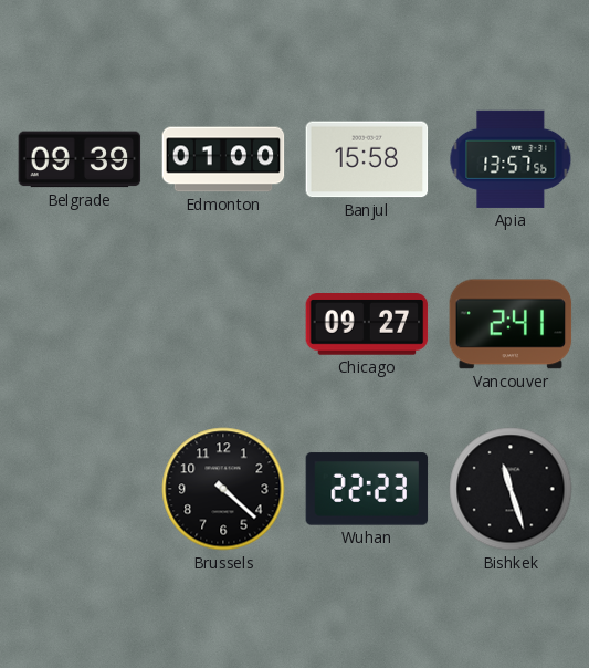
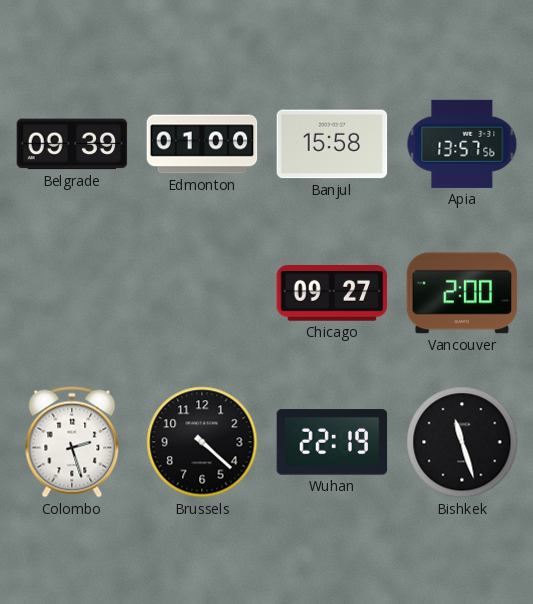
Vancouver: 2:41 -> 2:00
Colombo: none -> 2:27
Wuhan: 22:23 -> 22:19
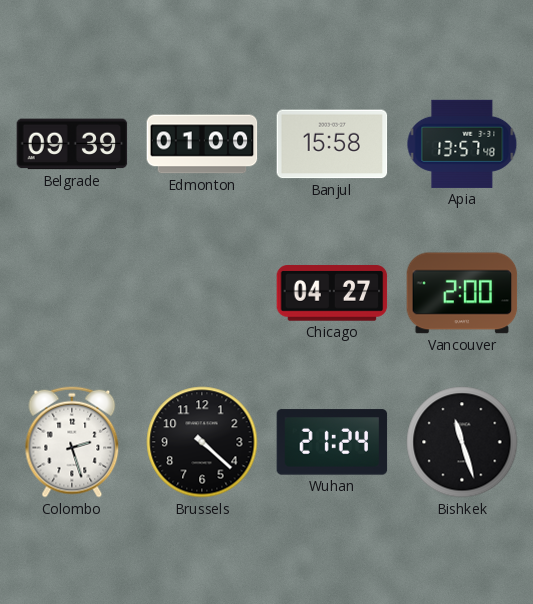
Apia: 13:57:56 -> 13:57:48
Chicago: 09:27 -> 04:27
Wuhan: 22:19 -> 21:24
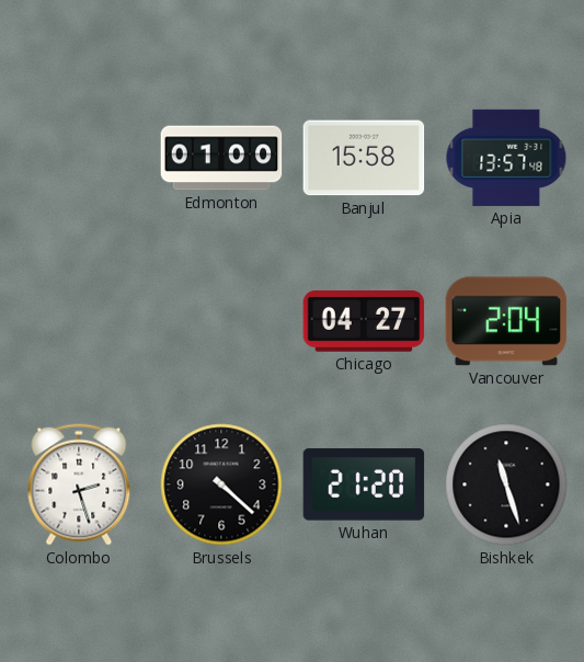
Belgrade: 09:39 -> none
Vancouver: 2:00 -> 2:04
Wuhan: 21:24 -> 21:20
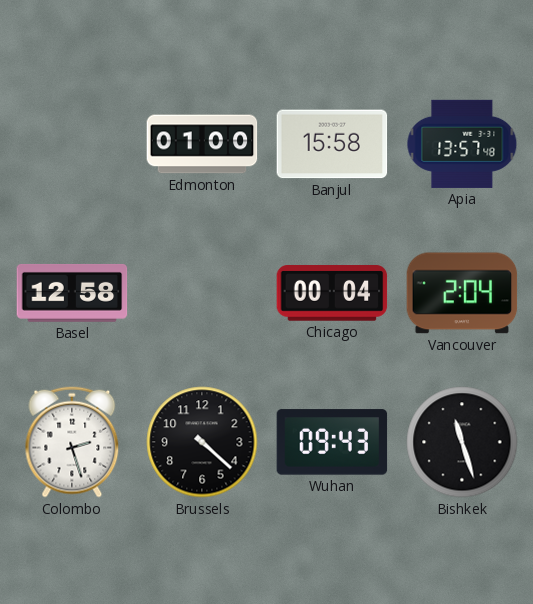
Basel: none -> 12:58
Chicago: 04:27 -> 00:04
Wuhan: 21:20 -> 09:43
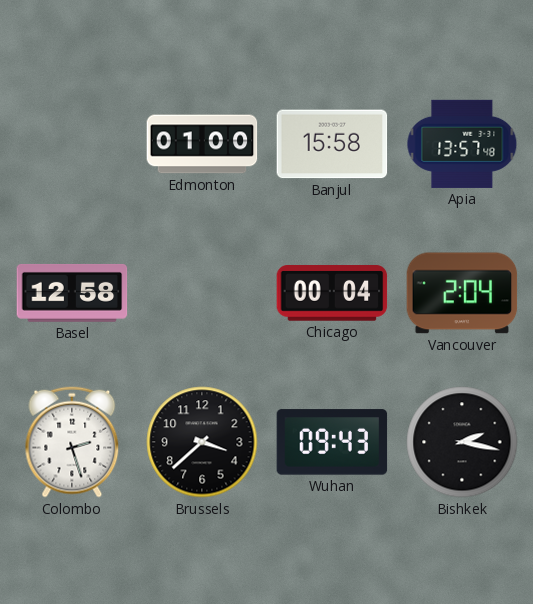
Brussels: 4:22 -> 3:38
Bishkek: 11:27 -> 2:17
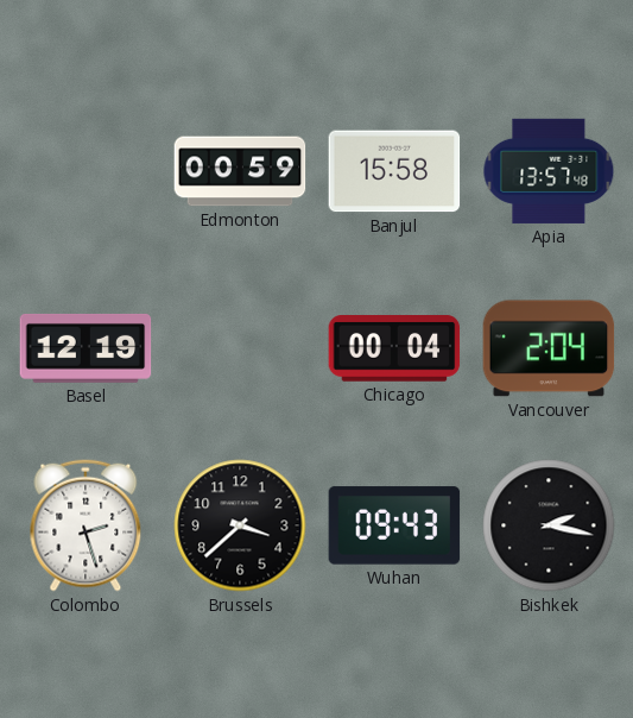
Edmonton: 01:00 -> 00:59
Basel: 12:58 -> 12:19
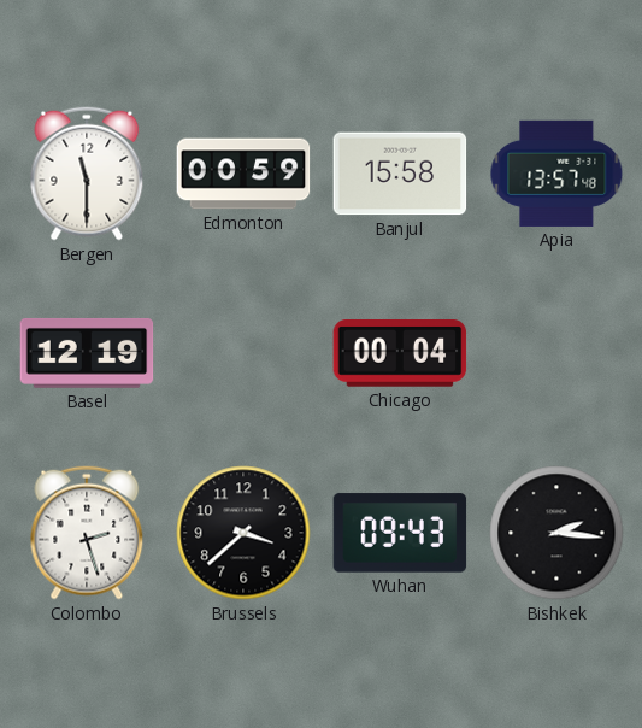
Bergen: none -> 11:30
Vancouver: 2:04 -> none
Bishkek: 2:17 -> 2:16
